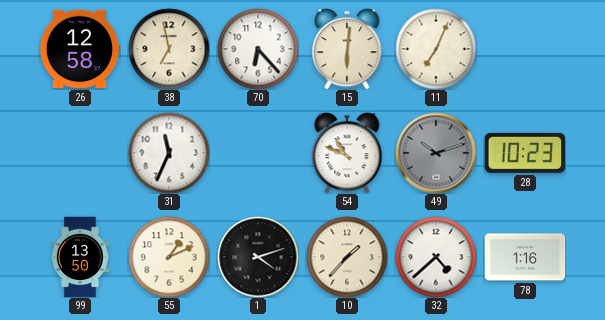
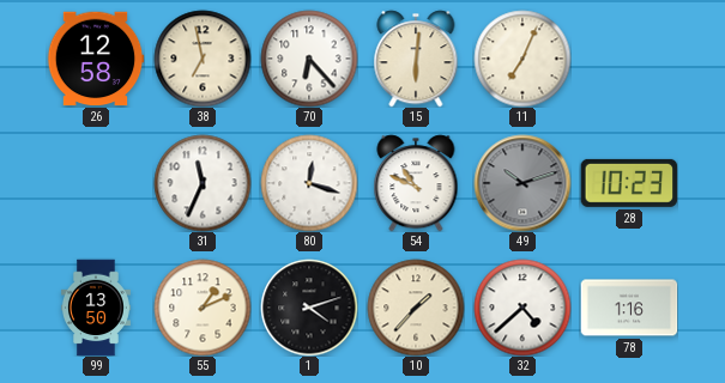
80: none -> 12:18
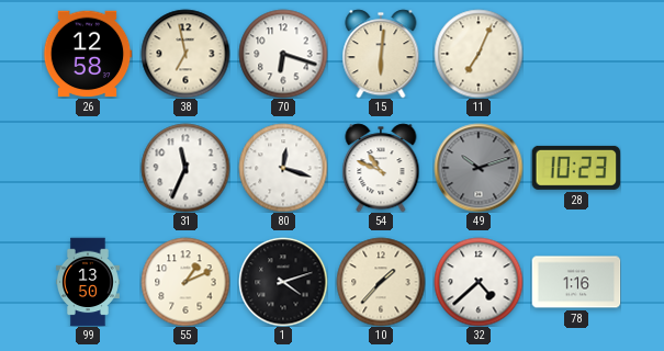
70: 6:23 -> 6:18
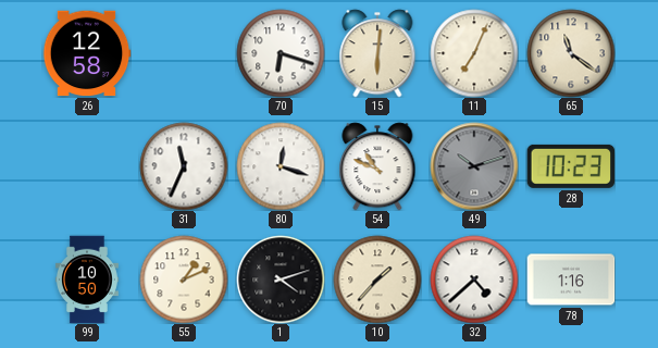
38: 6:58 -> none
65: none -> 11:21
99: 13:50 -> 10:50
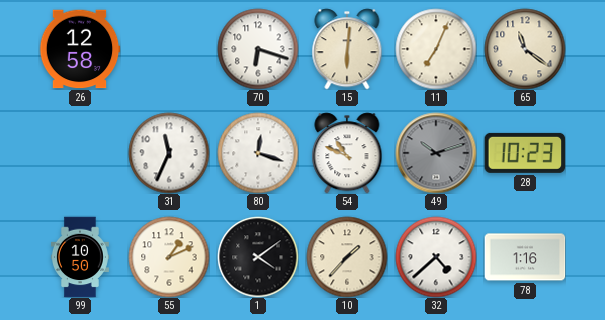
1: 4:12 -> 4:09
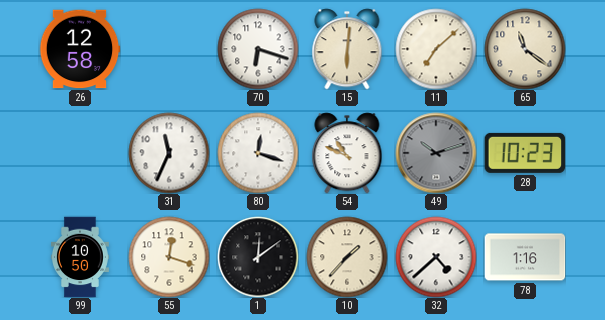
11: 7:04 -> 7:08
55: 1:11 -> 12:18
1: 4:09 -> 12:09
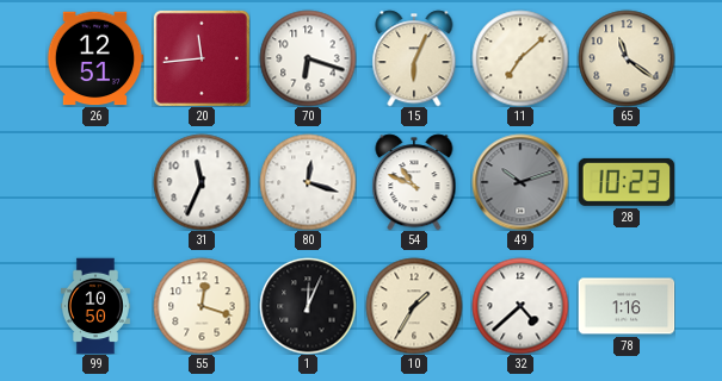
26: 12:58 -> 12:51
20: none -> 11:44
15: 6:01 -> 6:04
1: 12:09 -> 12:04
10: 1:37 -> 1:35
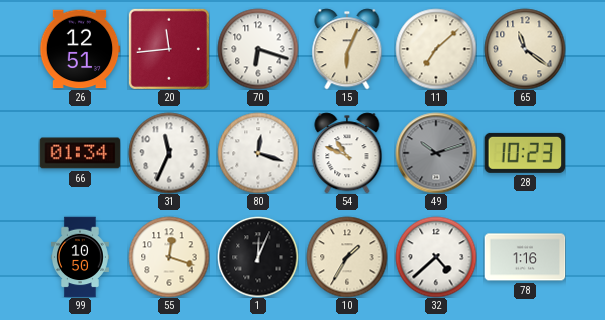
66: none -> 01:34
